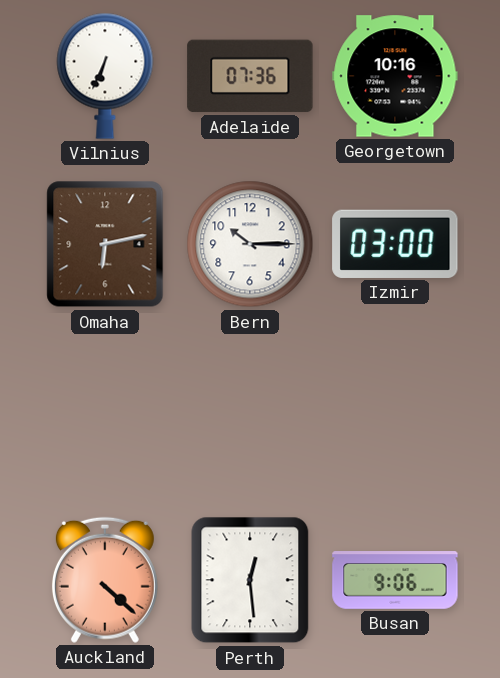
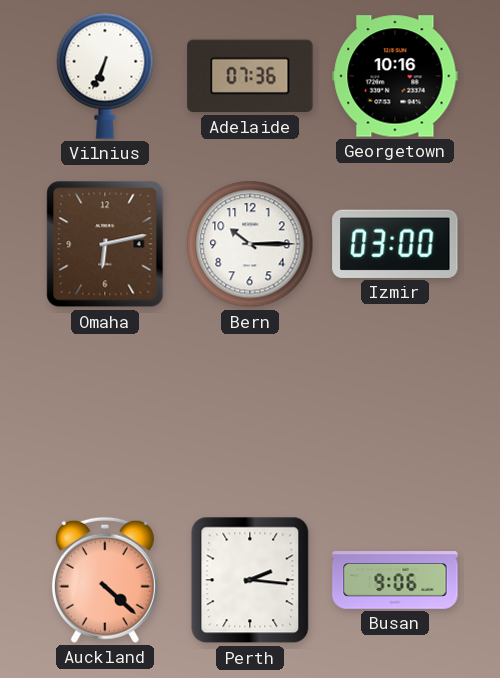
Perth: 12:29 -> 2:16
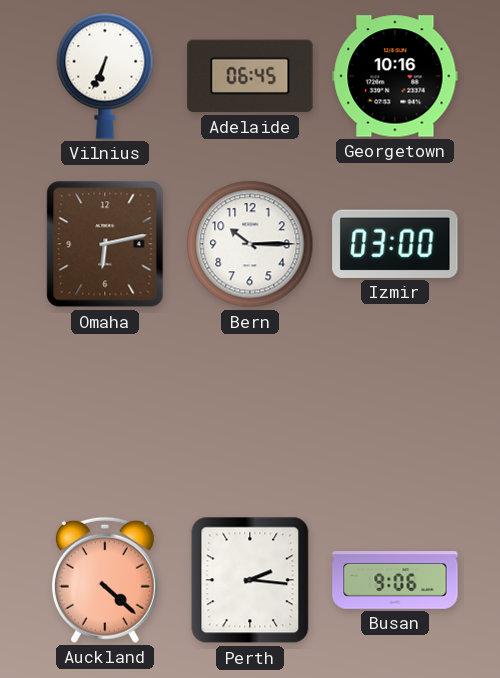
Adelaide: 07:36 -> 06:45
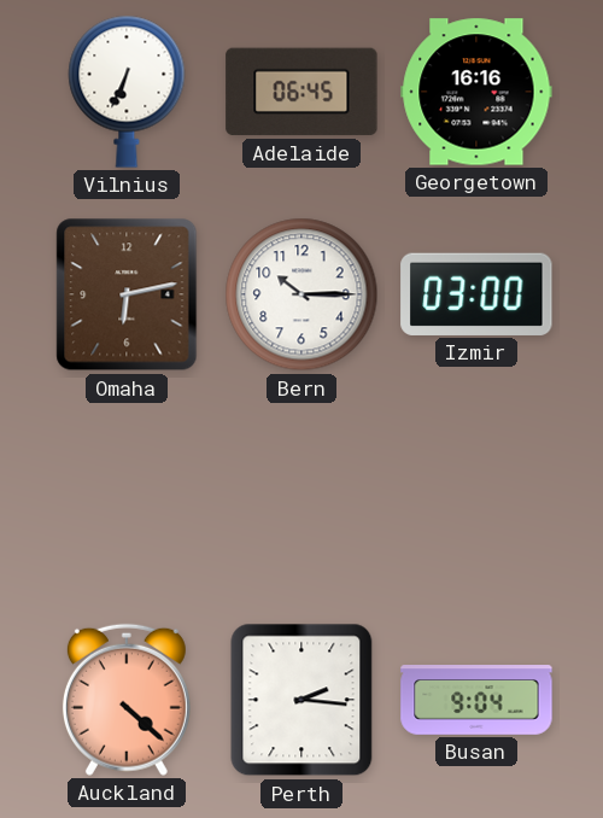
Georgetown: 10:16 -> 16:16
Busan: 9:06 -> 9:04
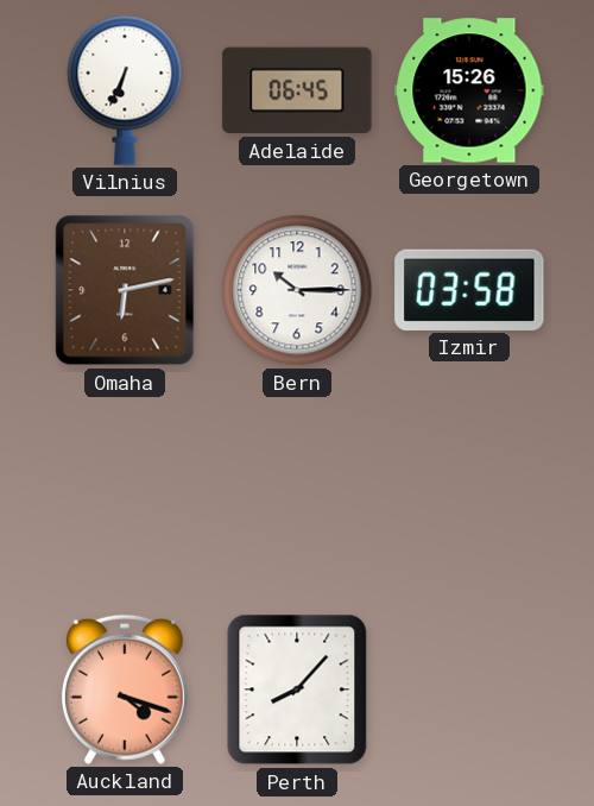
Georgetown: 16:16 -> 15:26
Izmir: 03:00 -> 03:58
Auckland: 4:22 -> 4:18
Perth: 2:16 -> 8:07
Busan: 9:04 -> none
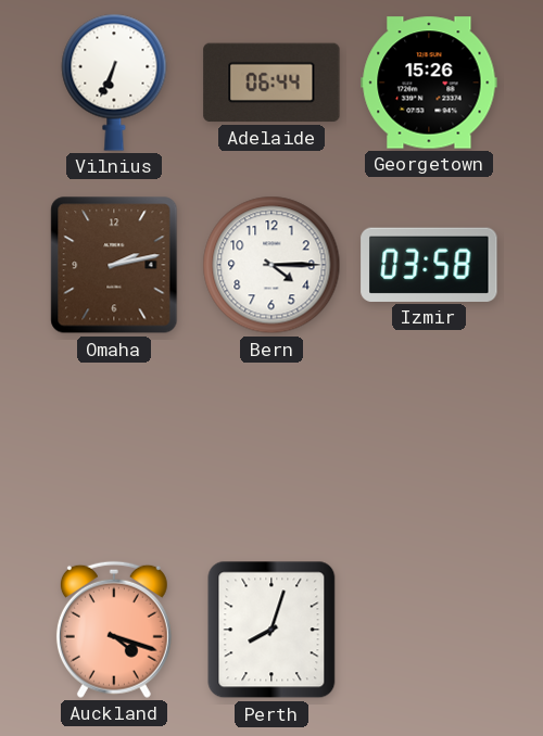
Adelaide: 06:45 -> 06:44
Omaha: 6:13 -> 2:13
Bern: 10:15 -> 4:15
Perth: 8:07 -> 8:03
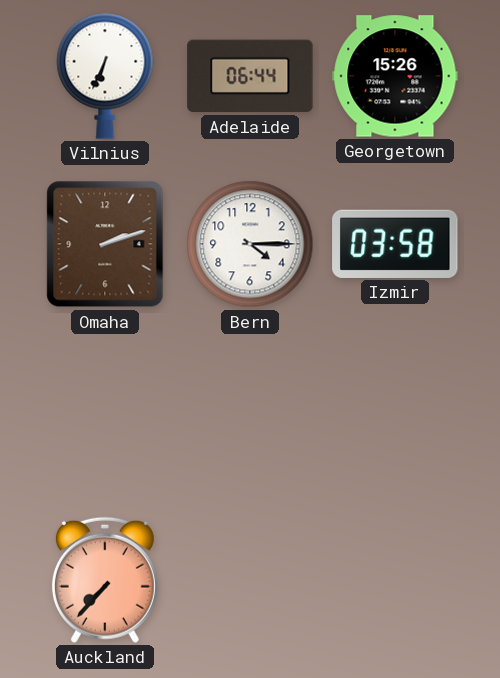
Omaha: 2:13 -> 2:12
Auckland: 4:18 -> 7:37
Perth: 8:03 -> none
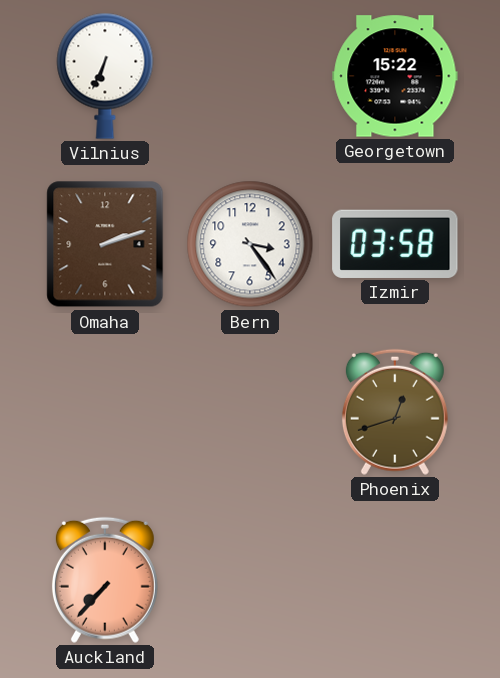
Adelaide: 06:44 -> none
Georgetown: 15:26 -> 15:22
Bern: 4:15 -> 3:24
Phoenix: none -> 12:42
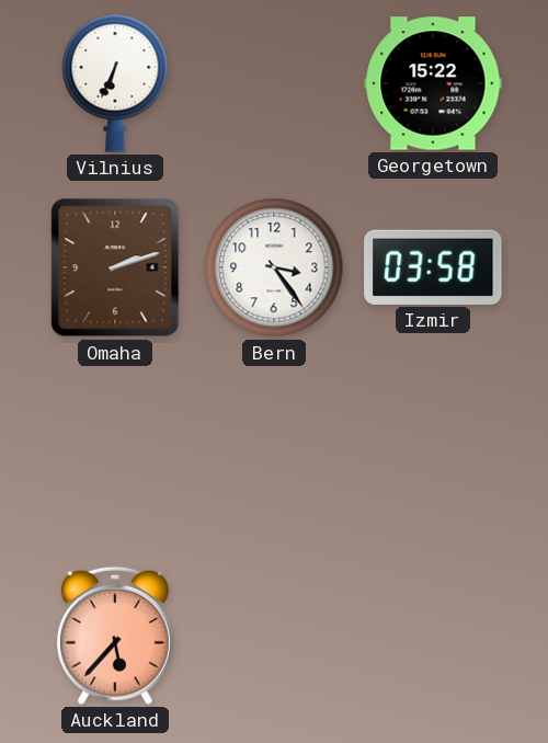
Phoenix: 12:42 -> none
Auckland: 7:37 -> 5:37
